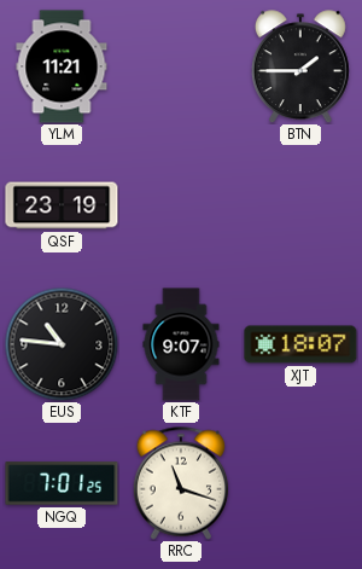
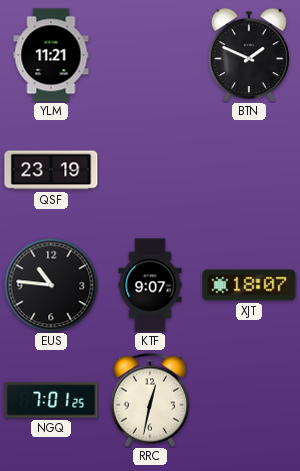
BTN: 1:45 -> 1:49
RRC: 11:18 -> 12:32
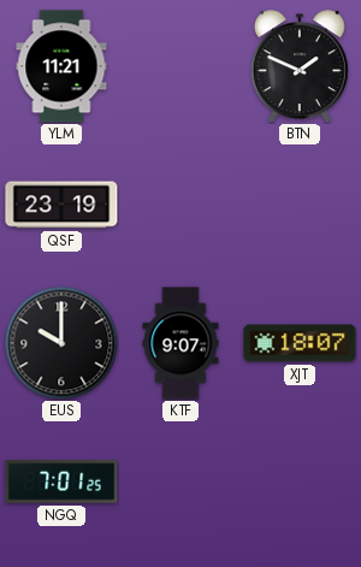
EUS: 10:46 -> 10:00
RRC: 12:32 -> none
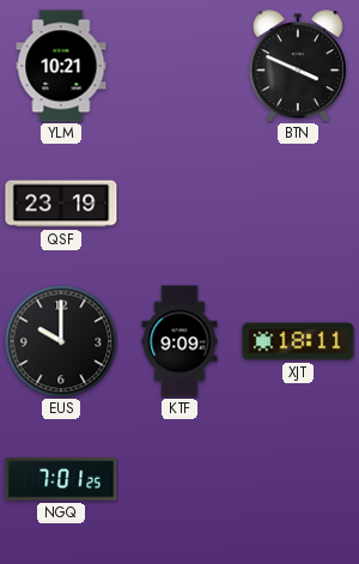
YLM: 11:21 -> 10:21
BTN: 1:49 -> 3:49
KTF: 9:07 -> 9:09
XJT: 18:07 -> 18:11
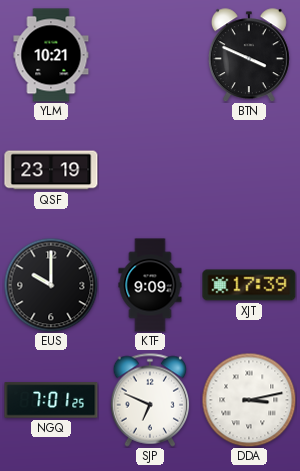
XJT: 18:11 -> 17:39
SJP: none -> 6:49
DDA: none -> 3:13
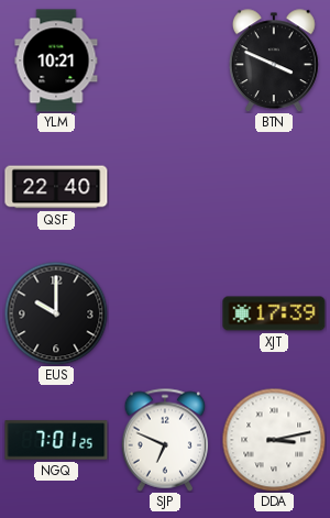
QSF: 23:19 -> 22:40
KTF: 9:09 -> none
